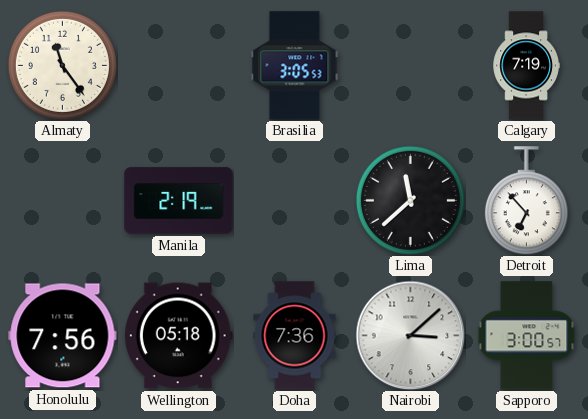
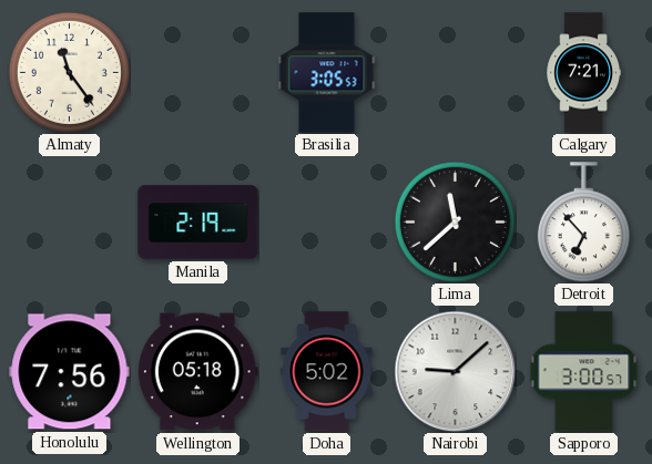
Calgary: 7:19 -> 7:21
Doha: 7:36 -> 5:02
Nairobi: 3:08 -> 9:08
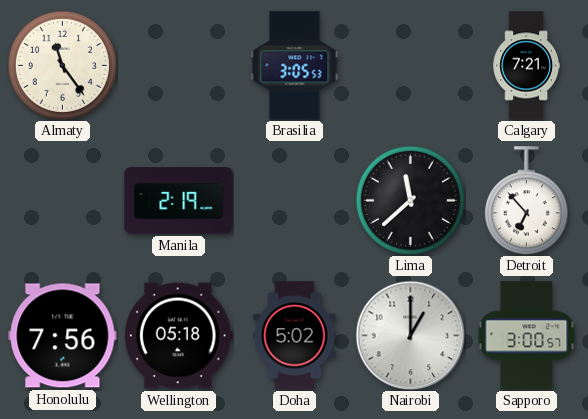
Nairobi: 9:08 -> 1:00
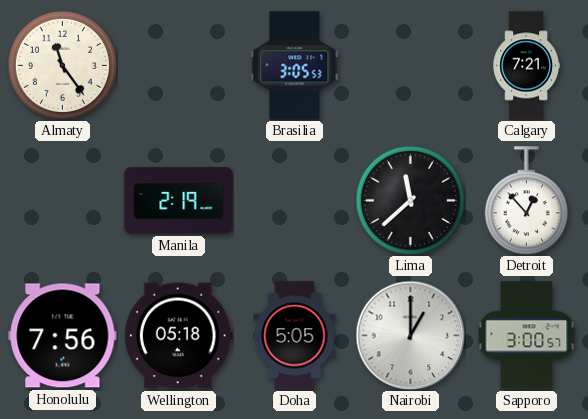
Detroit: 6:53 -> 12:53
Doha: 5:02 -> 5:05
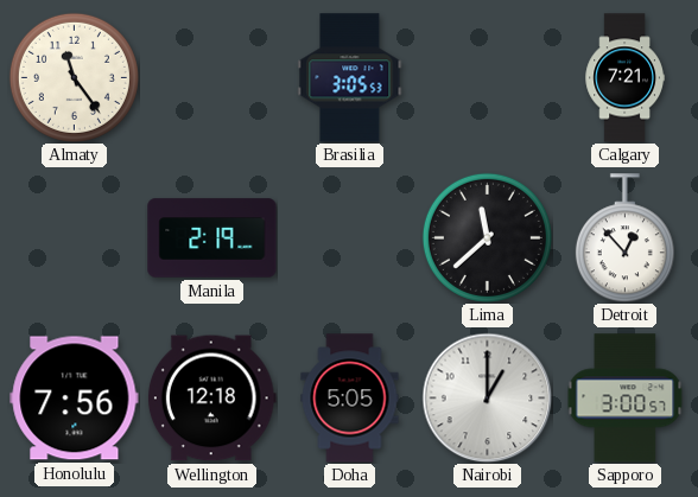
Wellington: 05:18 -> 12:18
